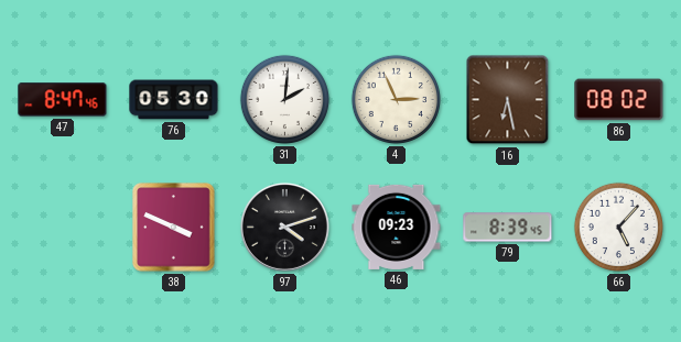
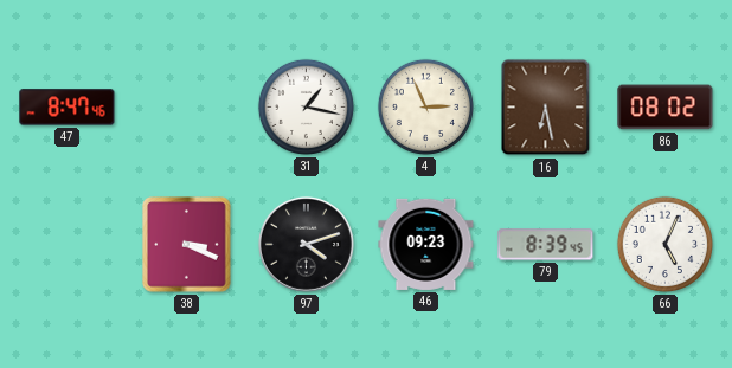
76: 05:30 -> none
31: 2:01 -> 1:17
38: 3:49 -> 3:19
66: 5:07 -> 5:04
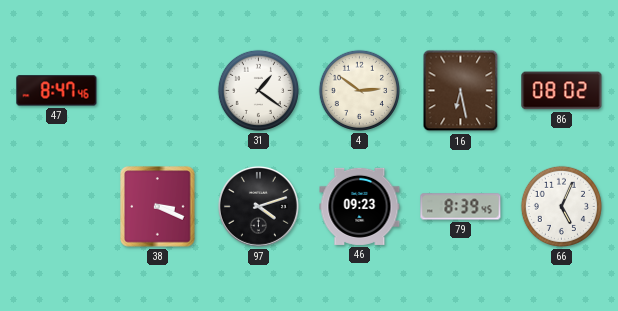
31: 1:17 -> 1:21
4: 2:56 -> 2:51
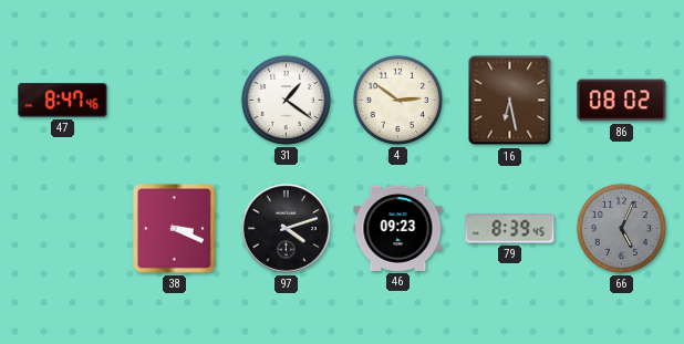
66 dial: white -> grey
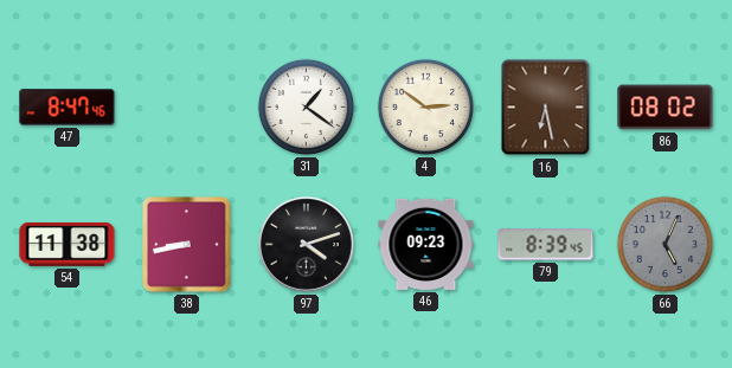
54: none -> 11:38
38: 3:19 -> 8:43
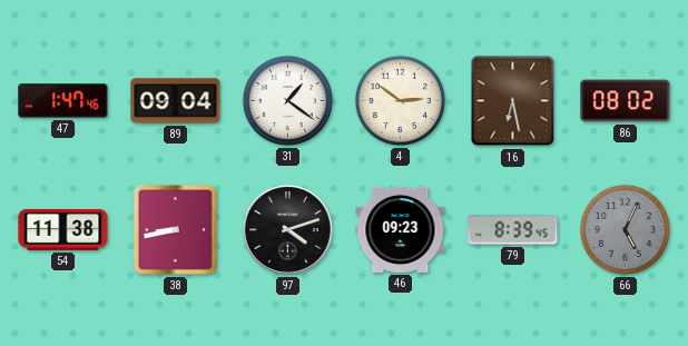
47: 8:47 -> 1:47
89: none -> 09:04
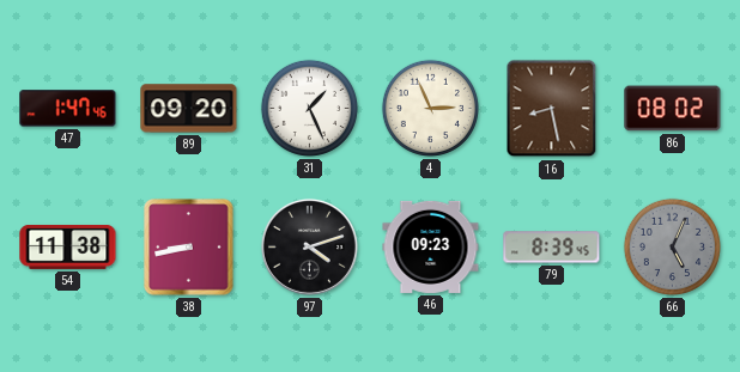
89: 09:04 -> 09:20
31: 1:21 -> 1:26
4: 2:51 -> 2:56
16: 6:28 -> 8:28
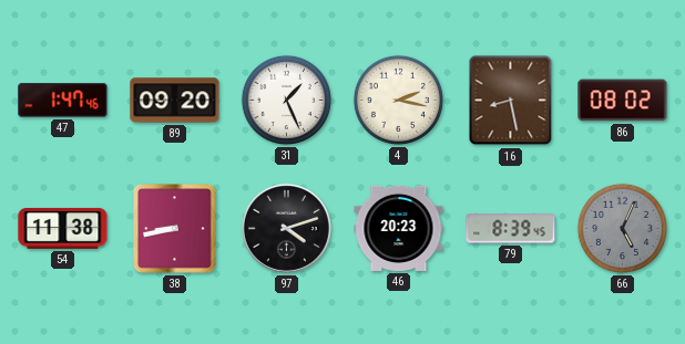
4: 2:56 -> 2:17
46: 09:23 -> 20:23
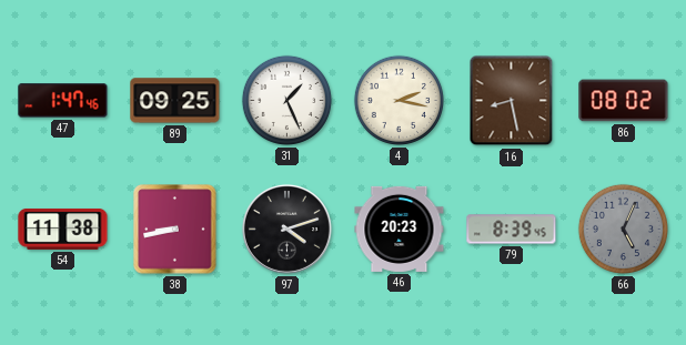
89: 09:20 -> 09:25
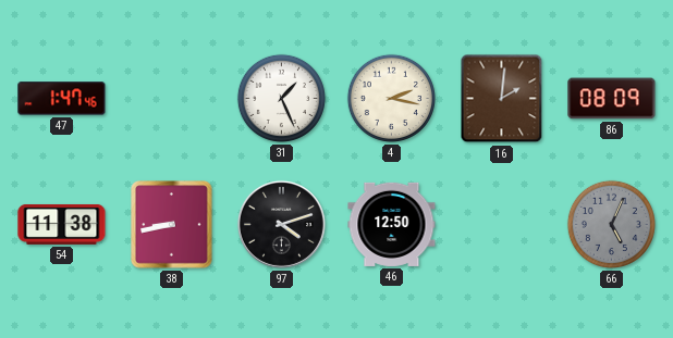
89: 09:25 -> none
16: 8:28 -> 2:01
86: 08:02 -> 08:09
46: 20:23 -> 12:50
79: 8:39 -> none
